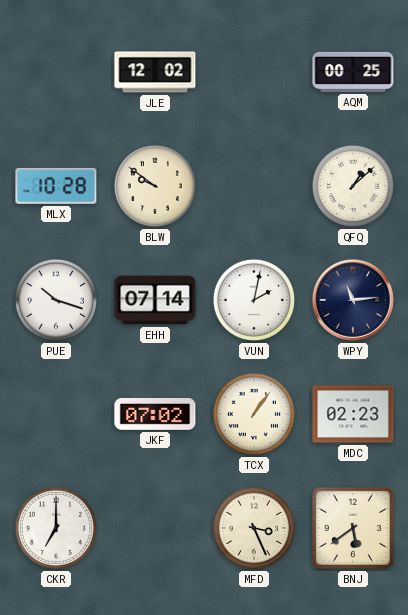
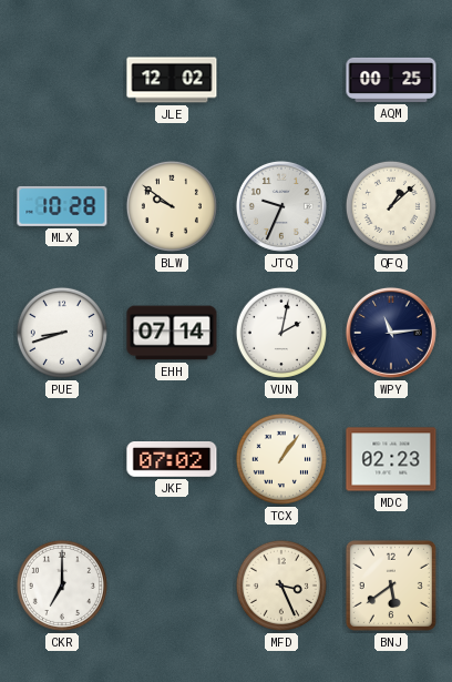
JTQ: none -> 9:34
PUE: 10:18 -> 8:42
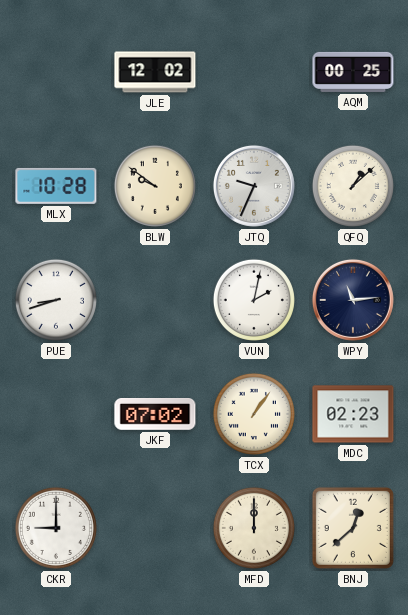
EHH: 07:14 -> none
CKR: 7:00 -> 9:00
MFD: 3:26 -> 12:00
BNJ: 5:39 -> 12:38
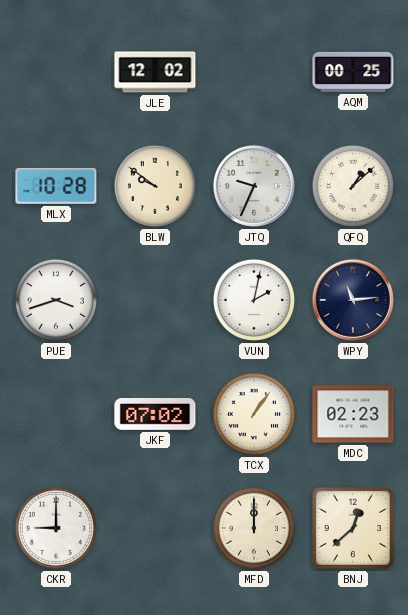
PUE: 8:42 -> 3:42
